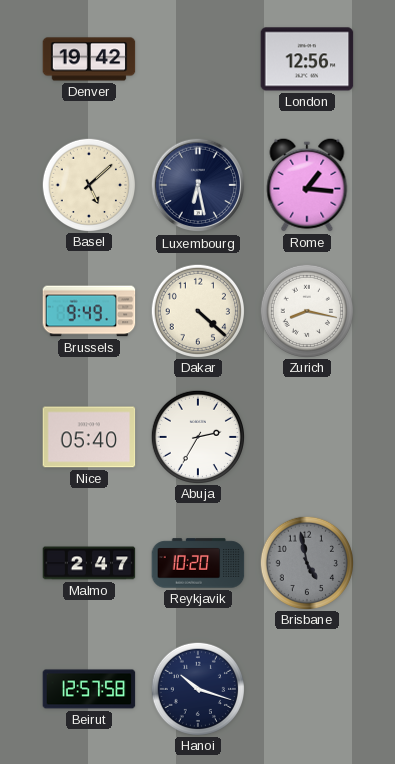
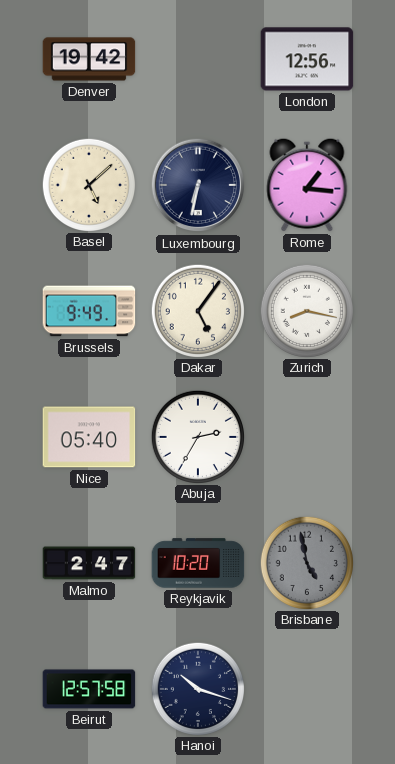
Luxembourg: 6:28 -> 6:32
Dakar: 4:22 -> 5:06
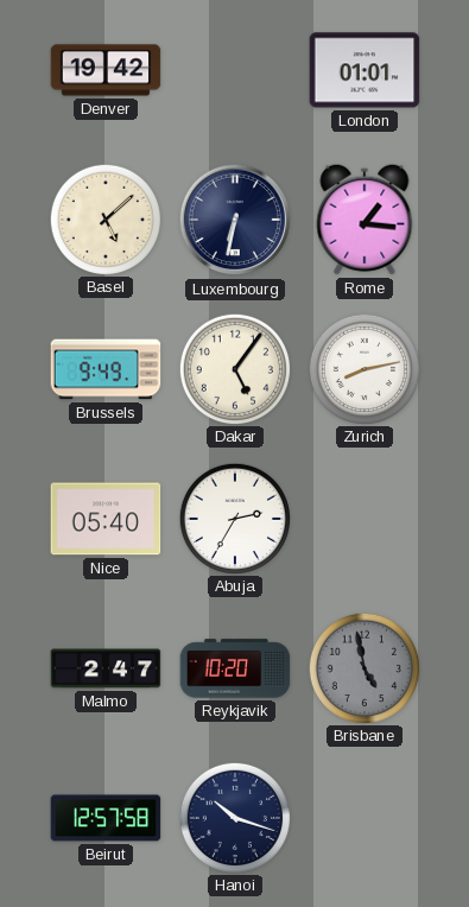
London: 12:56 -> 01:01
Zurich: 8:17 -> 8:13
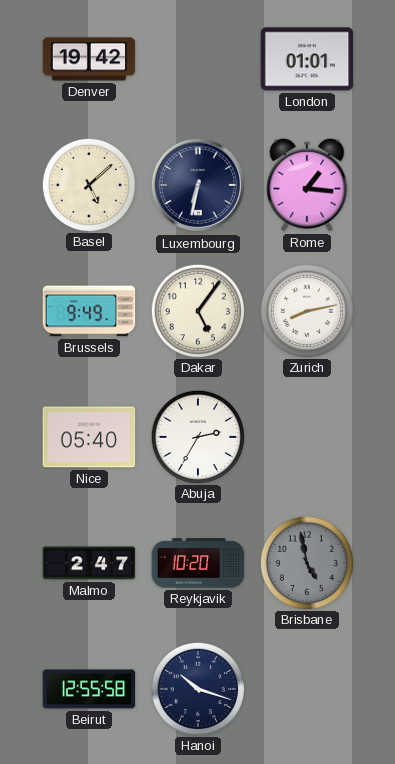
Beirut: 12:57 -> 12:55
